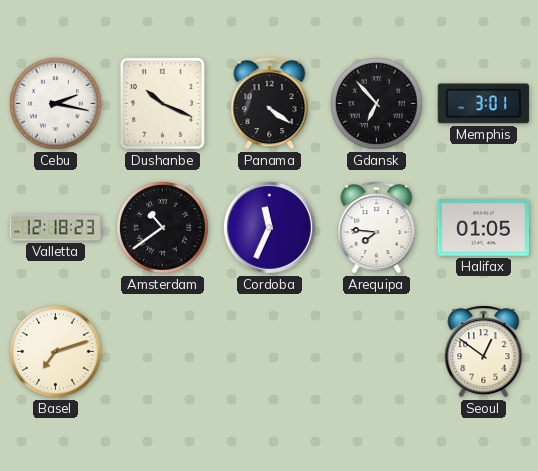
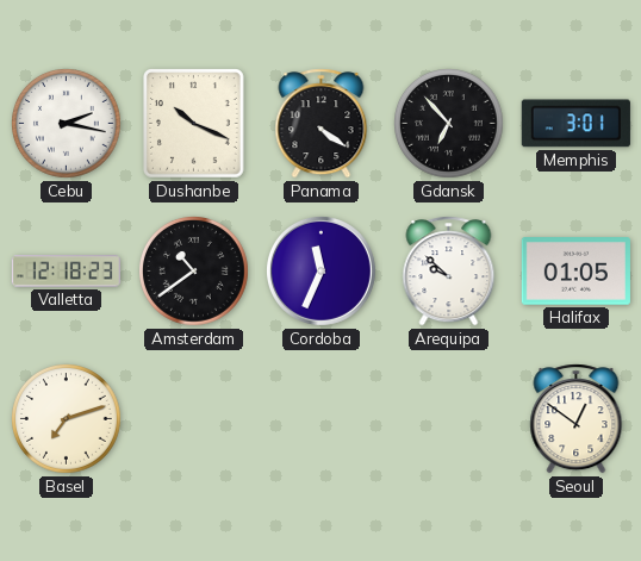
Arequipa: 7:46 -> 9:52
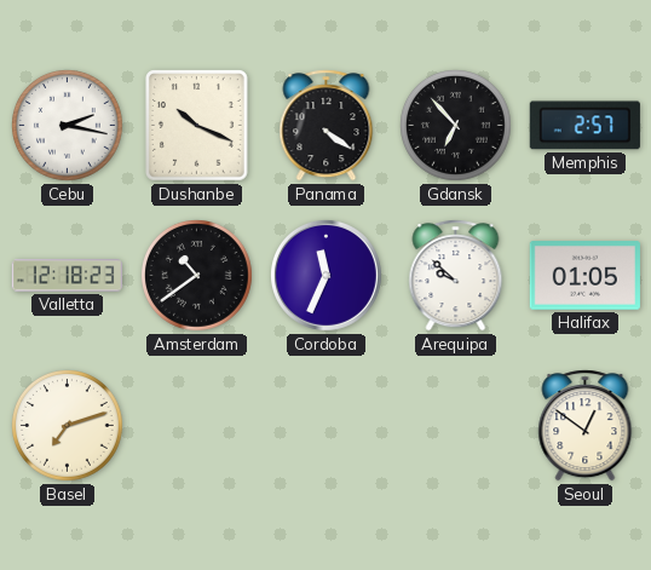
Memphis: 3:01 -> 2:57
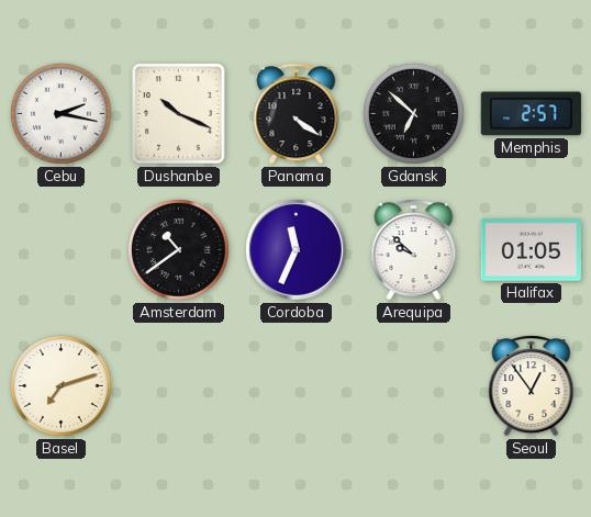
Gdansk: 6:53 -> 6:52
Valletta: 12:18 -> none
Seoul: 12:51 -> 12:54
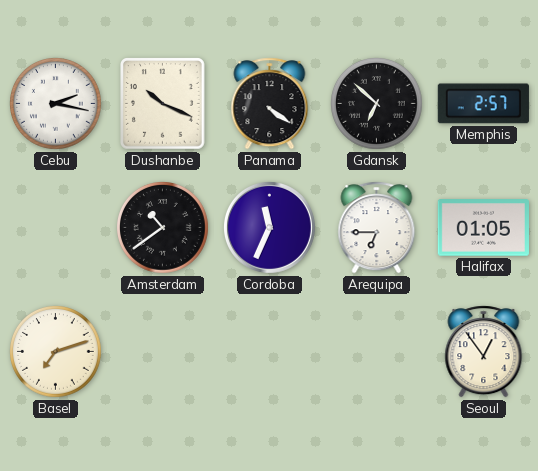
Arequipa: 9:52 -> 6:45
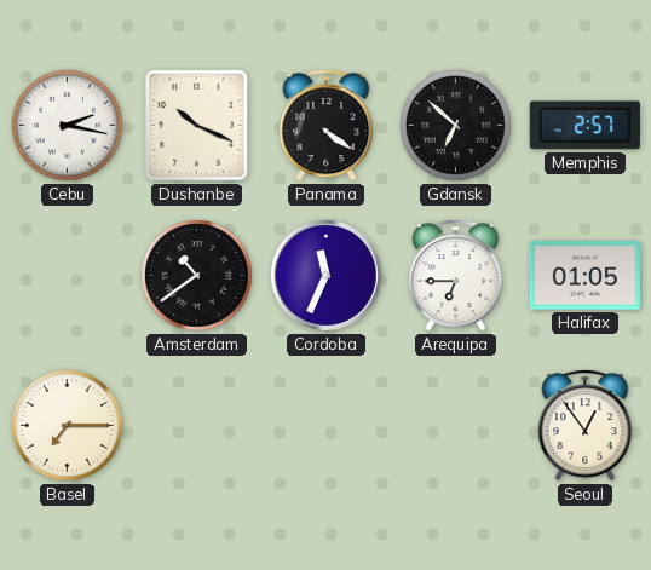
Basel: 7:12 -> 7:15
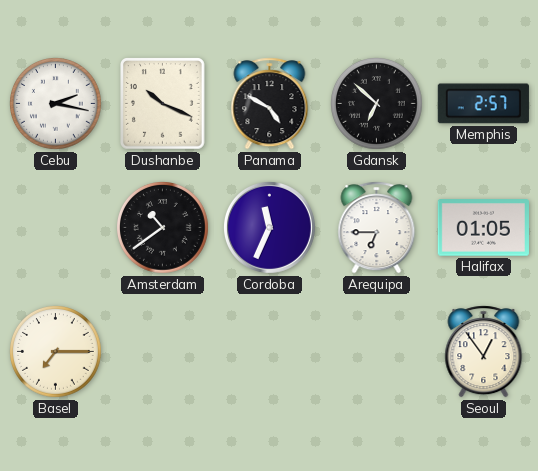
Panama: 4:21 -> 4:50
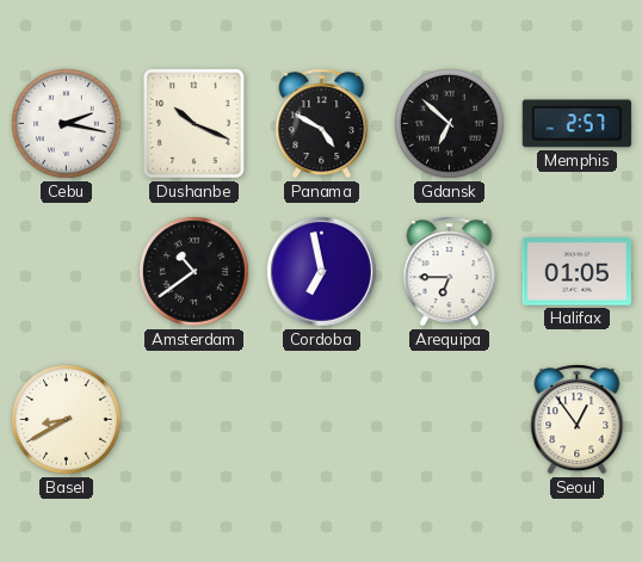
Cordoba: 11:34 -> 6:58
Basel: 7:15 -> 8:40
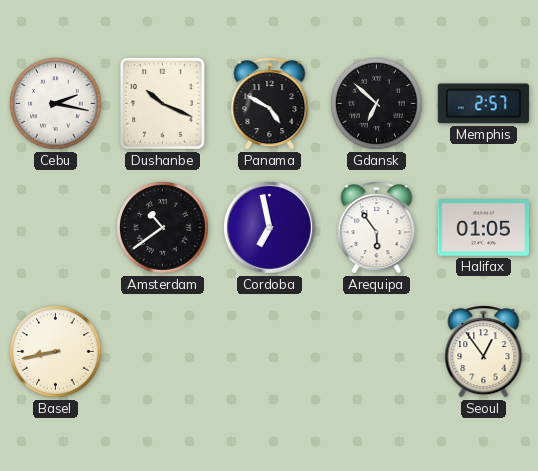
Arequipa: 6:45 -> 5:54
Basel: 8:40 -> 8:43
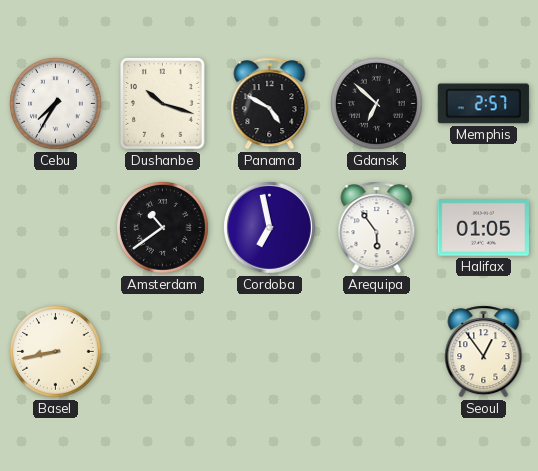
Cebu: 2:17 -> 7:35
Dushanbe: 10:19 -> 10:18
